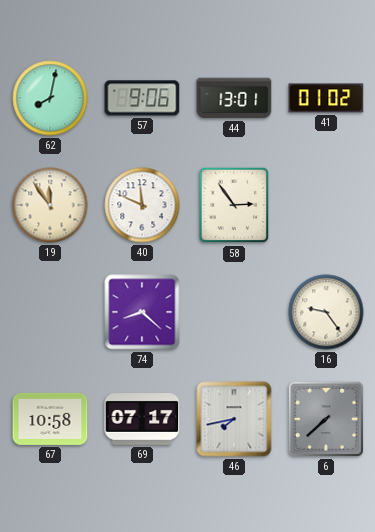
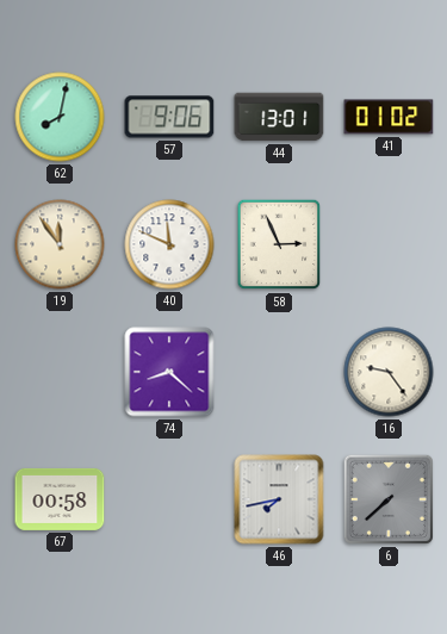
58: 2:54 -> 2:56
67: 10:58 -> 00:58
69: 07:17 -> none
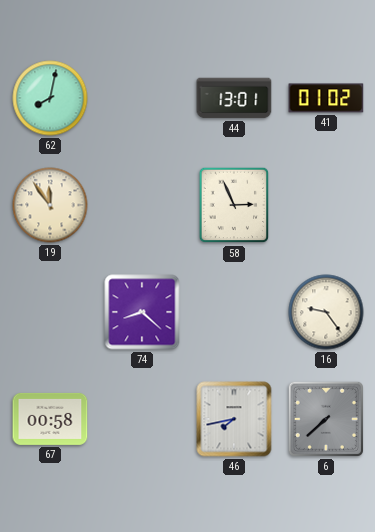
57: 9:06 -> none
40: 11:49 -> none
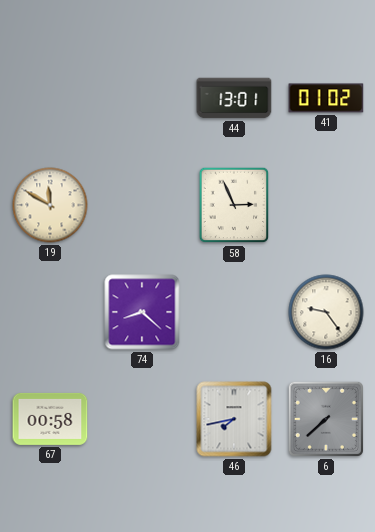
62: 8:02 -> none
19: 11:54 -> 11:50
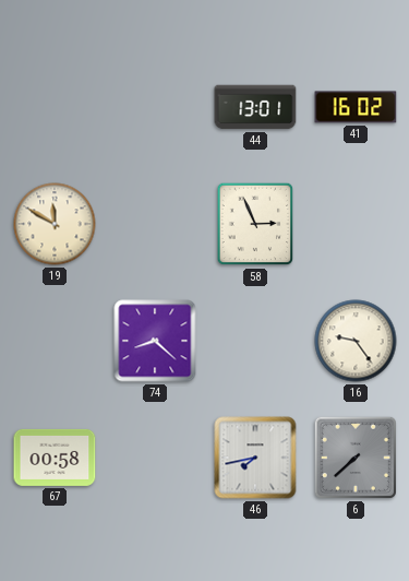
41: 01:02 -> 16:02
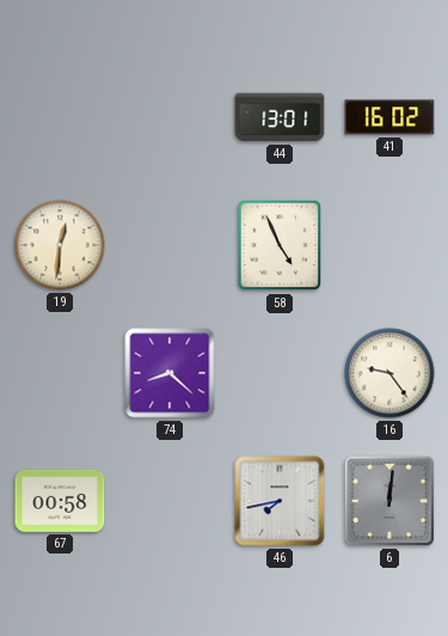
19: 11:50 -> 12:31
58: 2:56 -> 4:56
6: 7:38 -> 12:01
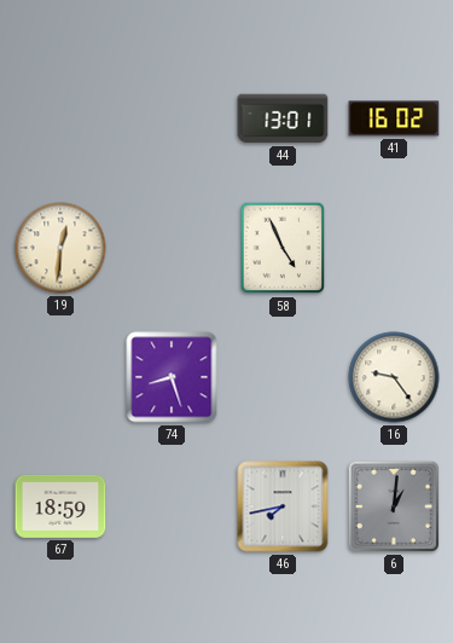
74: 8:22 -> 8:27
67: 00:58 -> 18:59
6: 12:01 -> 1:01
